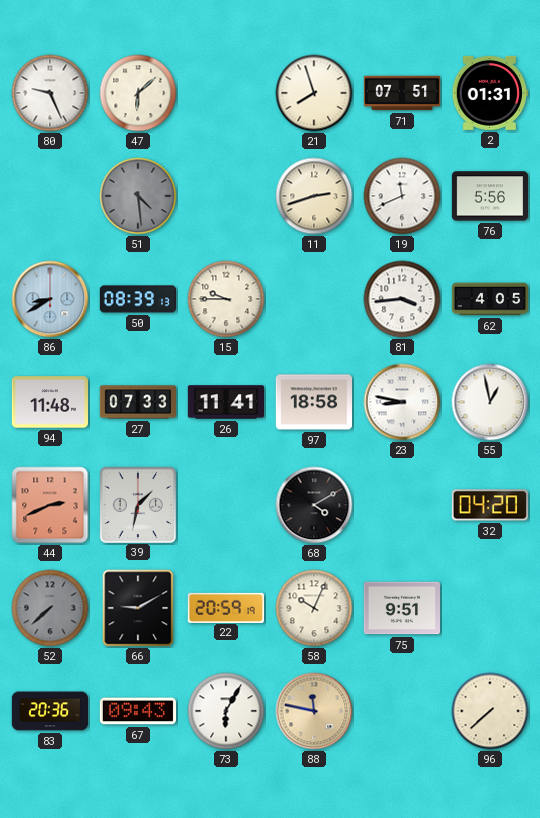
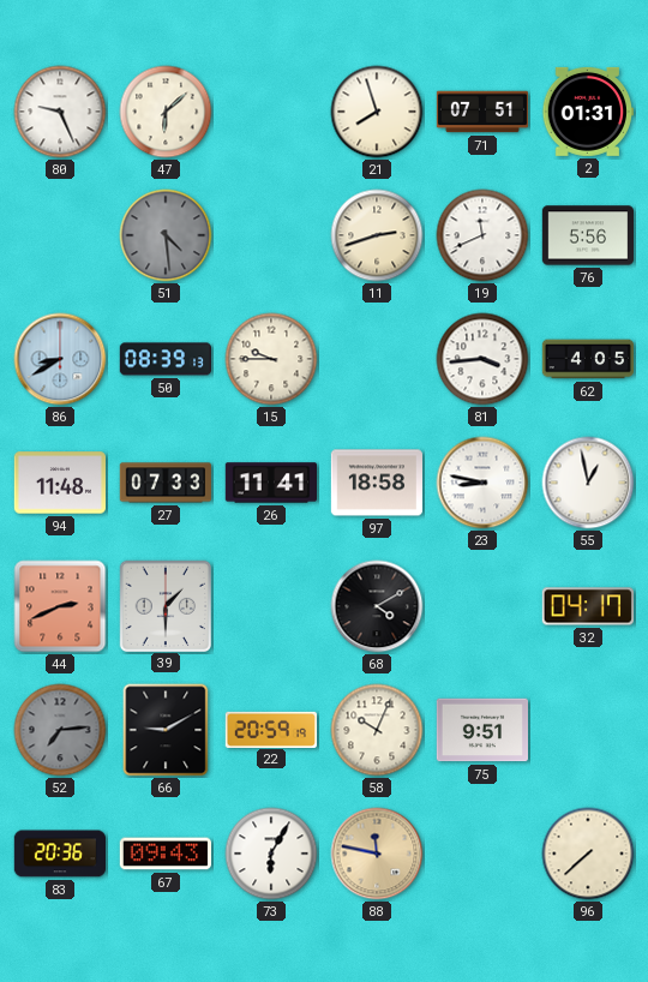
39: 1:32 -> 1:30
32: 04:20 -> 04:17
52: 7:38 -> 7:14
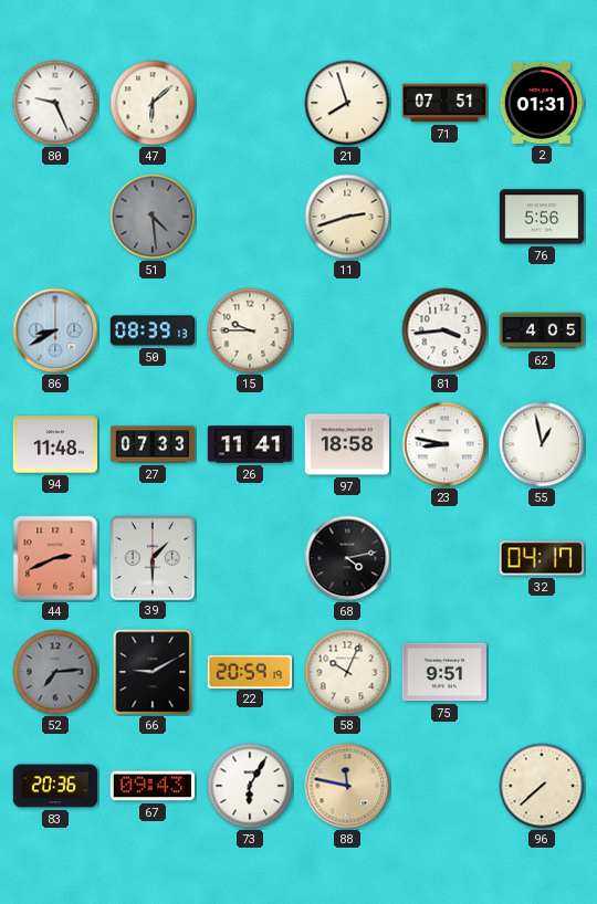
19: 11:41 -> none
68: 4:10 -> 4:13
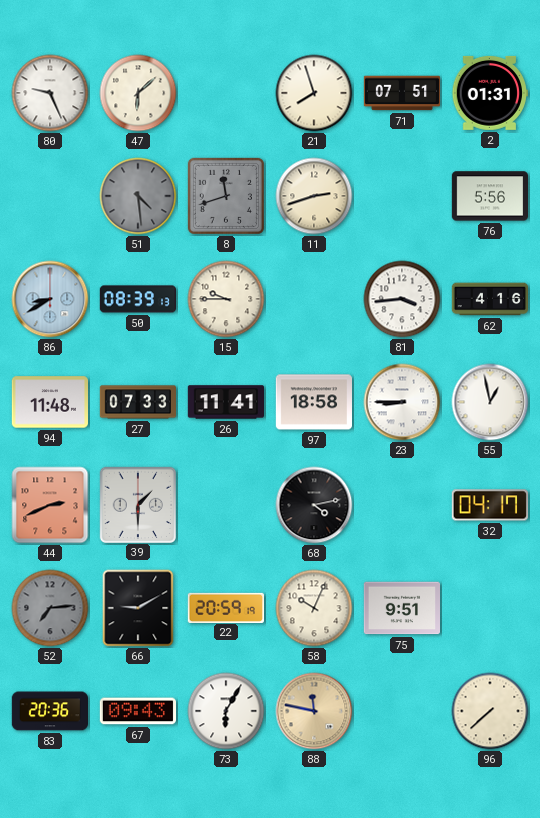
8: none -> 11:42
62: 4:05 -> 4:16
23: 8:47 -> 8:45
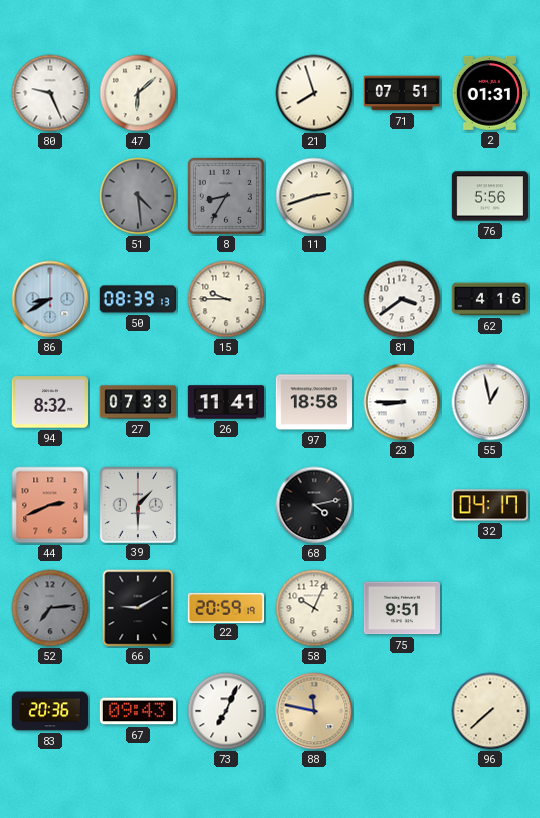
8: 11:42 -> 8:35
81: 3:44 -> 3:39
94: 11:48 -> 8:32
73: 6:05 -> 7:04
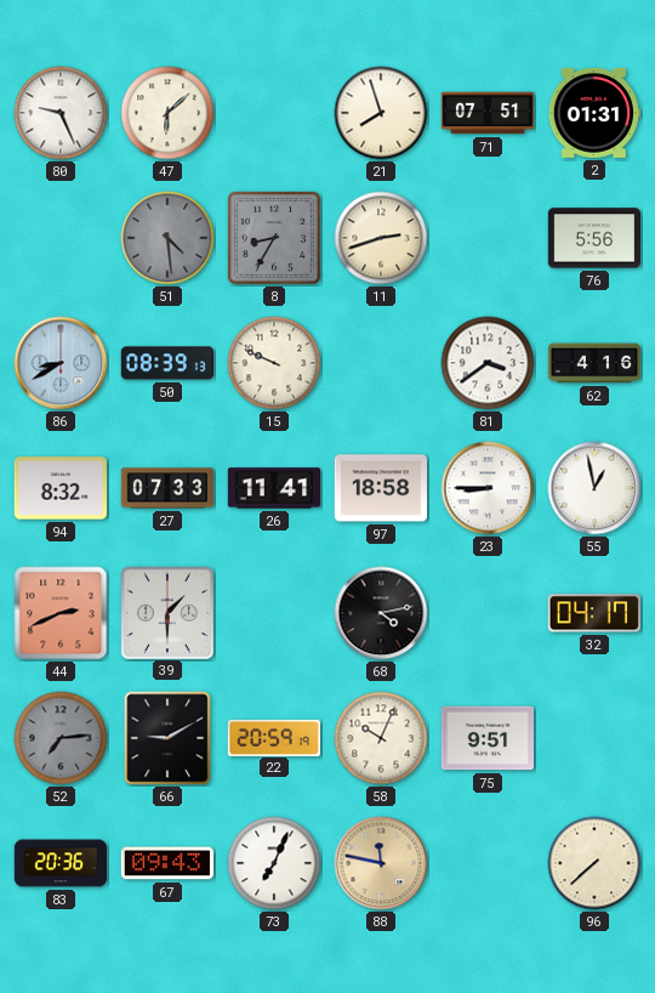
15: 9:45 -> 9:49
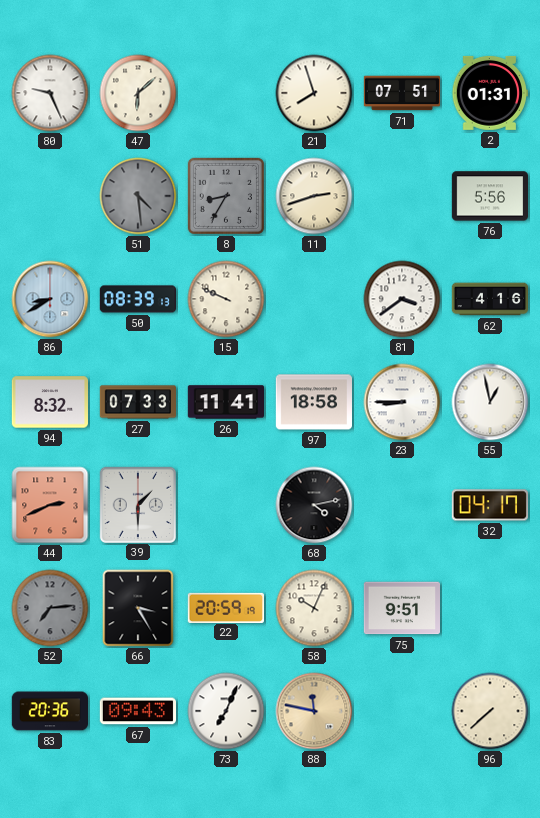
66: 9:10 -> 3:25
